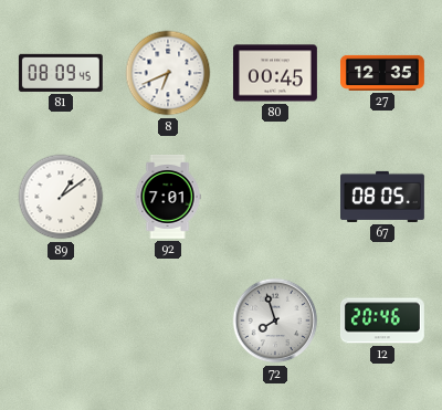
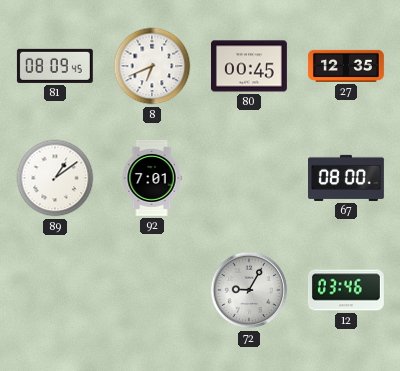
67: 08:05 -> 08:00
72: 7:57 -> 9:05
12: 20:46 -> 03:46
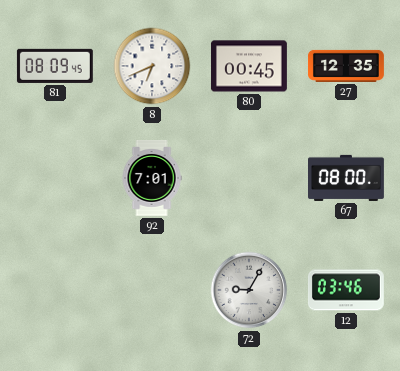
89: 1:09 -> none
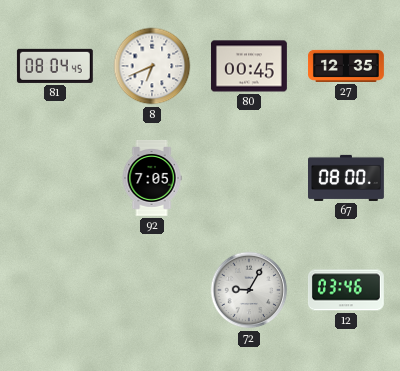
81: 08:09 -> 08:04
92: 7:01 -> 7:05
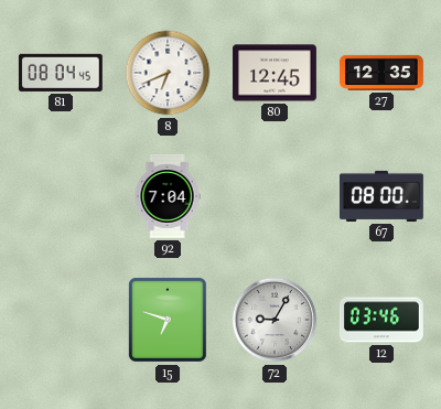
80: 00:45 -> 12:45
92: 7:05 -> 7:04
15: none -> 6:48
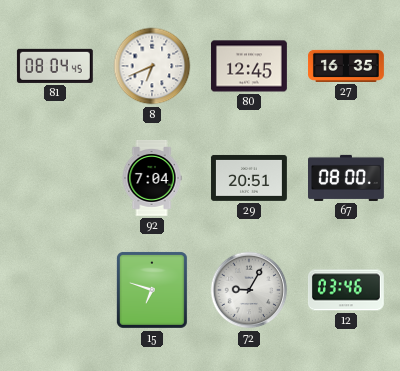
27: 12:35 -> 16:35
29: none -> 20:51
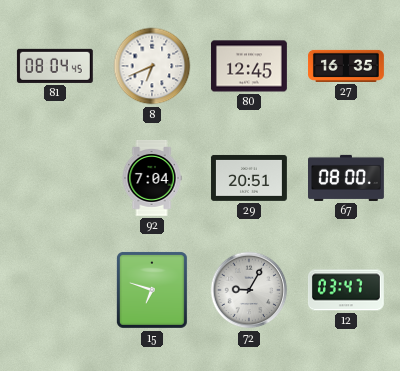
12: 03:46 -> 03:47
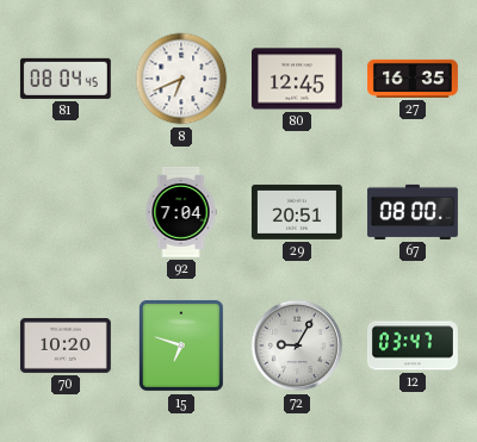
70: none -> 10:20
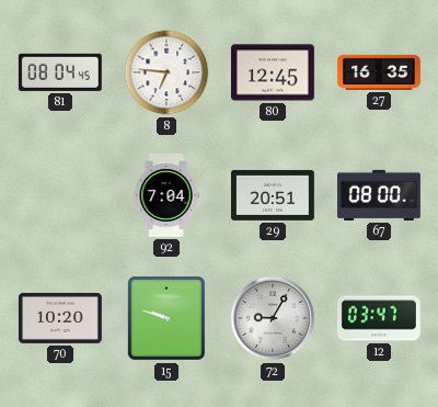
8: 6:41 -> 6:46
15: 6:48 -> 9:48
